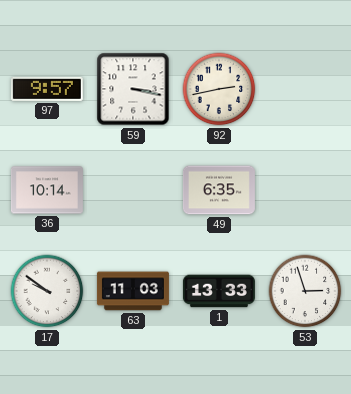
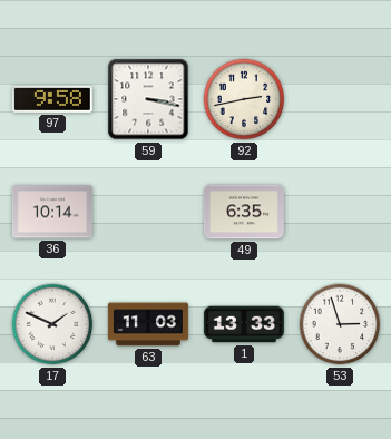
97: 9:57 -> 9:58
17: 9:51 -> 1:49
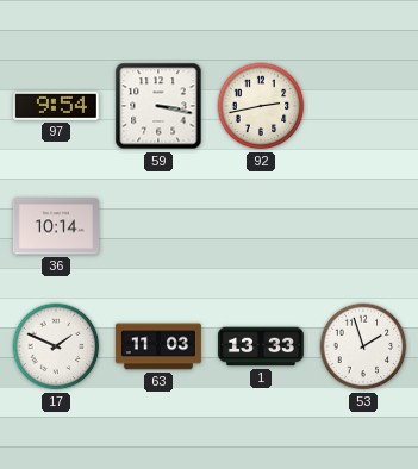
97: 9:58 -> 9:54
49: 6:35 -> none
53: 2:57 -> 1:57
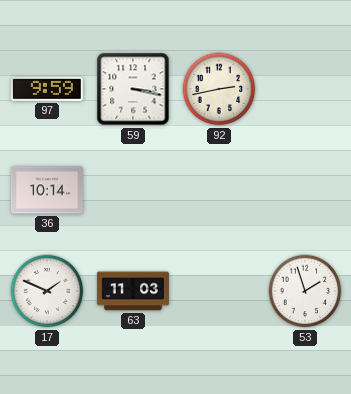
97: 9:54 -> 9:59
1: 13:33 -> none
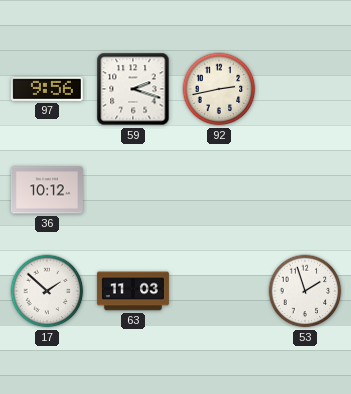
97: 9:59 -> 9:56
59: 3:17 -> 2:18
36: 10:14 -> 10:12
17: 1:49 -> 1:52
